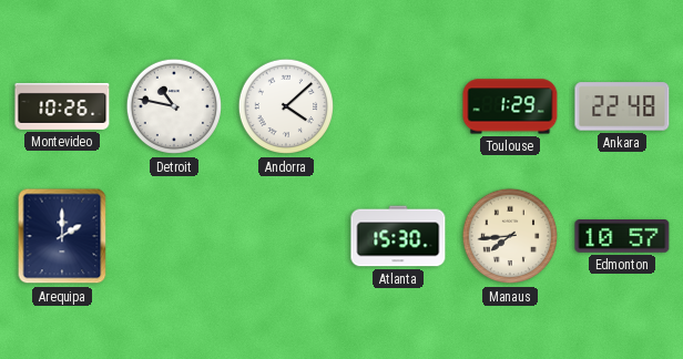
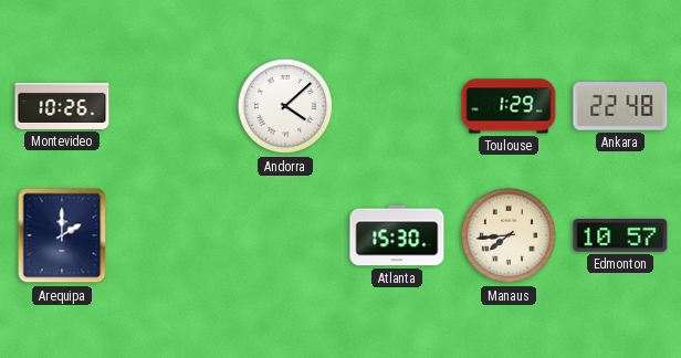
Detroit: 10:47 -> none
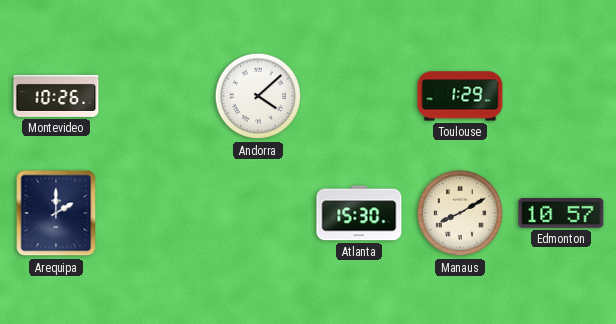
Ankara: 22:48 -> none
Manaus: 7:44 -> 8:10
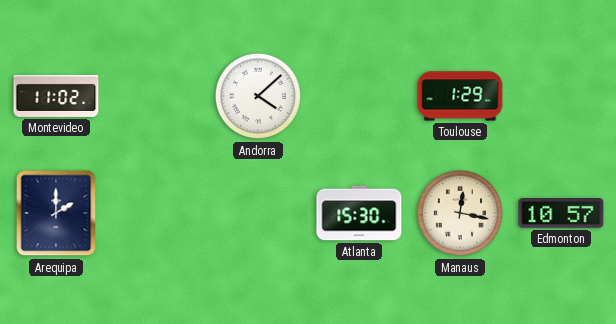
Montevideo: 10:26 -> 11:02
Manaus: 8:10 -> 12:17
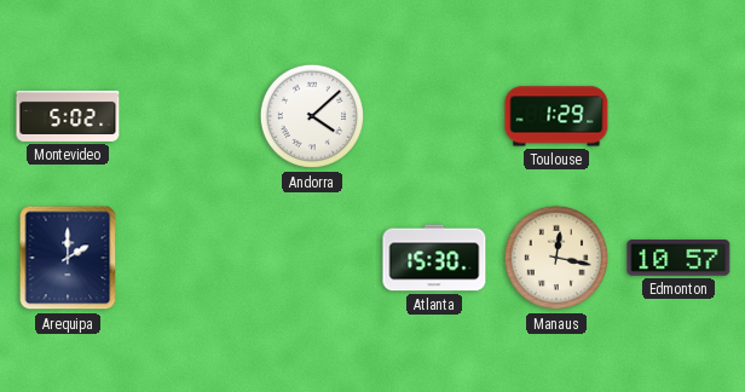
Montevideo: 11:02 -> 5:02
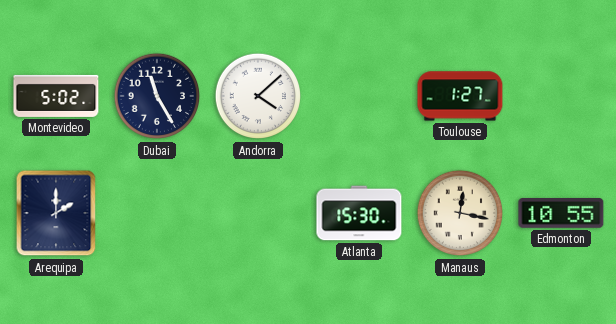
Dubai: none -> 11:25
Toulouse: 1:29 -> 1:27
Edmonton: 10:57 -> 10:55
